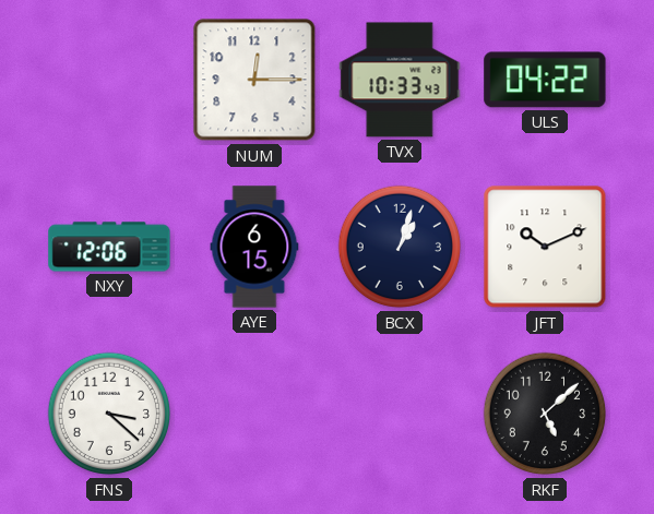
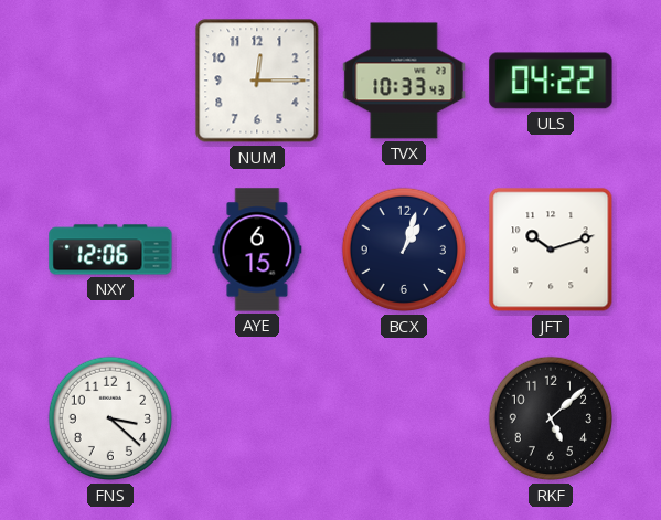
JFT: 10:11 -> 10:12
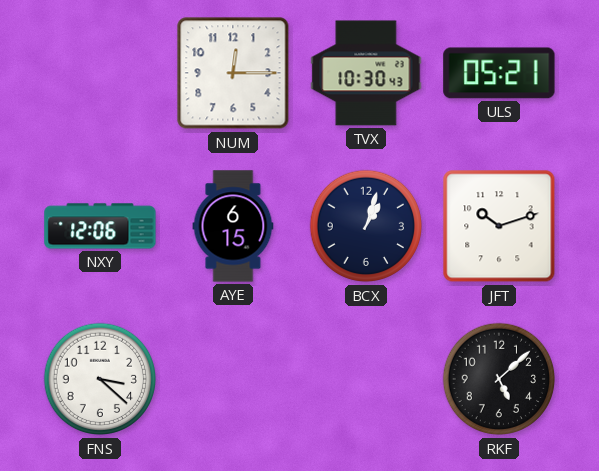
TVX: 10:33 -> 10:30
ULS: 04:22 -> 05:21
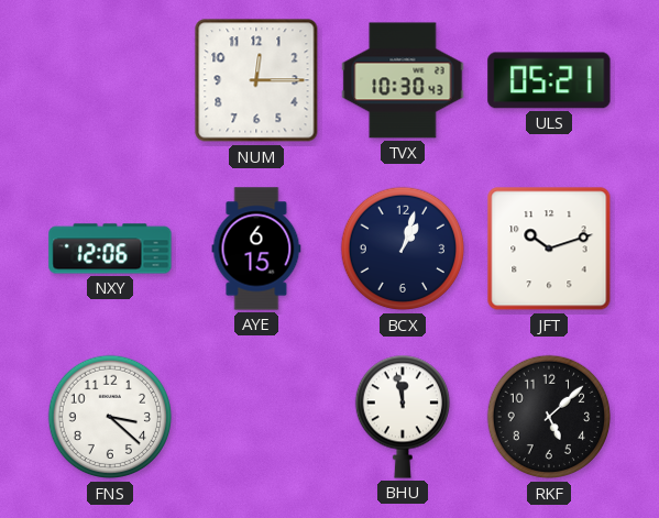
BHU: none -> 11:58
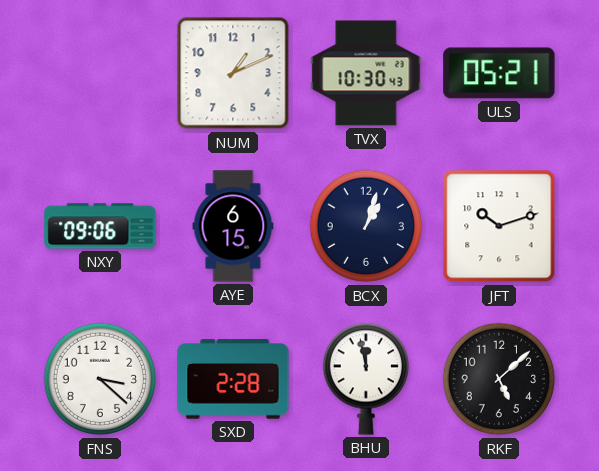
NUM: 12:15 -> 1:11
NXY: 12:06 -> 09:06
SXD: none -> 2:28
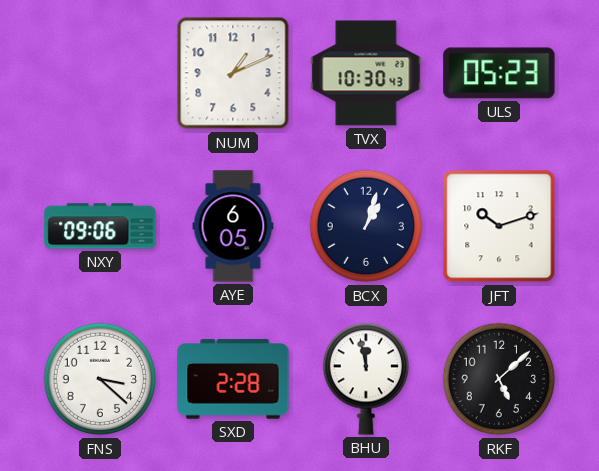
ULS: 05:21 -> 05:23
AYE: 6:15 -> 6:05
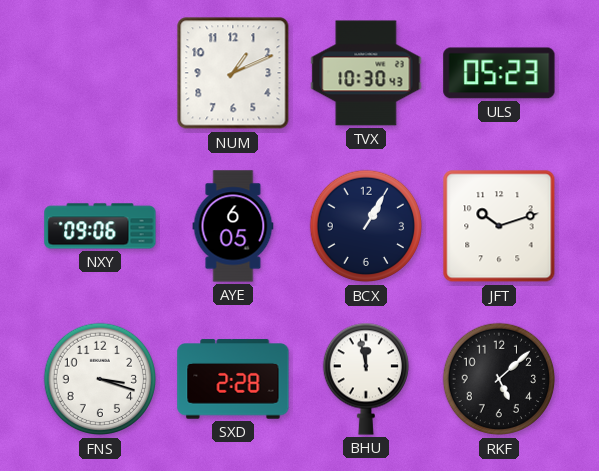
BCX: 1:03 -> 1:05
FNS: 3:22 -> 3:18
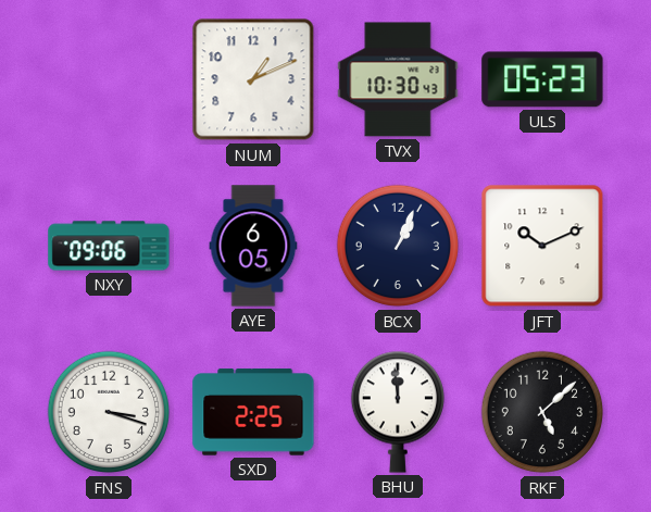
BCX: 1:05 -> 1:04
JFT: 10:12 -> 10:11
SXD: 2:28 -> 2:25
BHU: 11:58 -> 11:59
